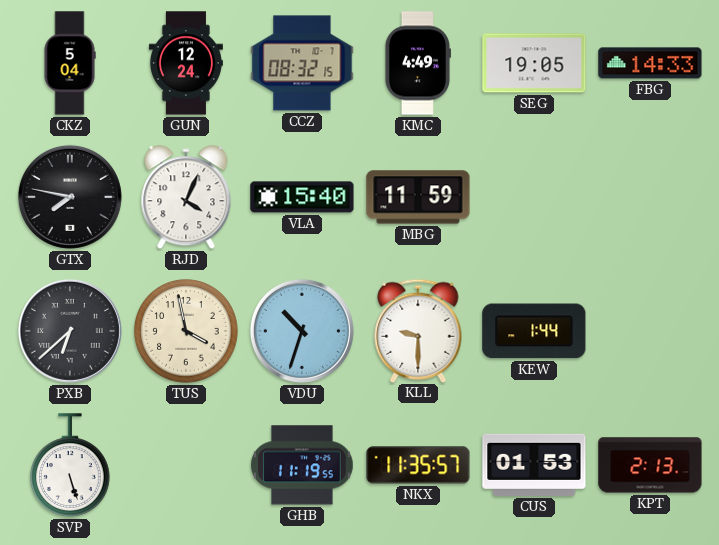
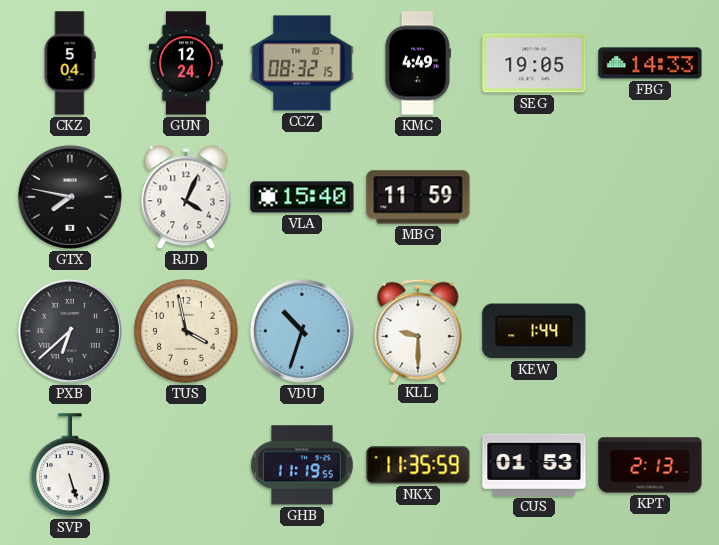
NKX: 11:35:57 -> 11:35:59
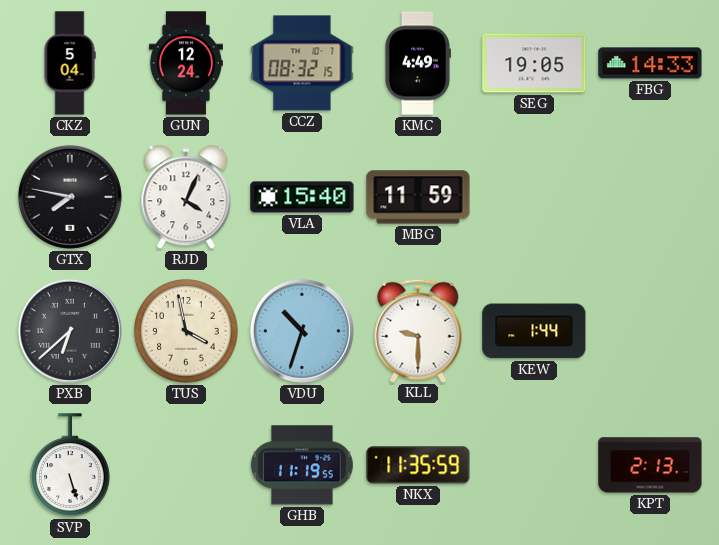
CUS: 01:53 -> none
